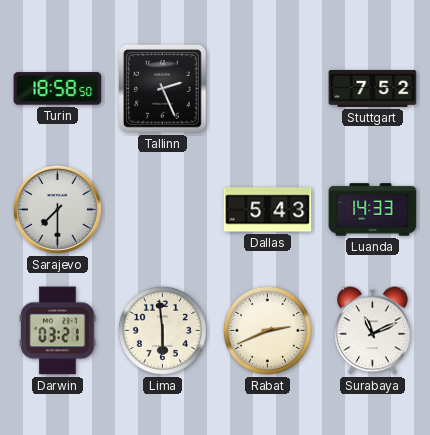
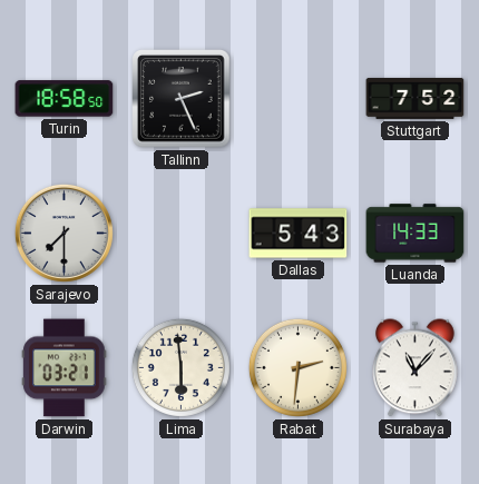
Rabat: 2:41 -> 2:31
Surabaya: 11:11 -> 11:07
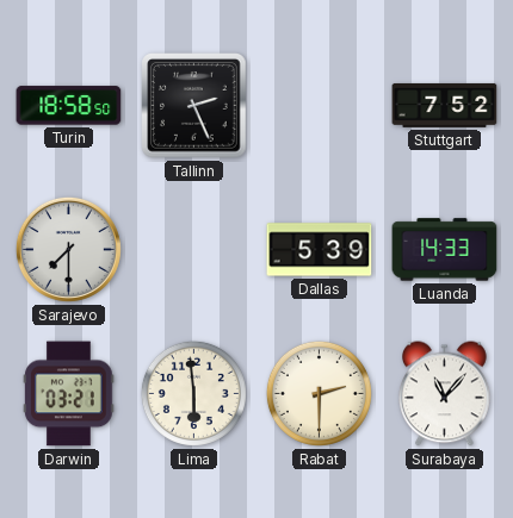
Dallas: 5:43 -> 5:39
Rabat: 2:31 -> 2:30
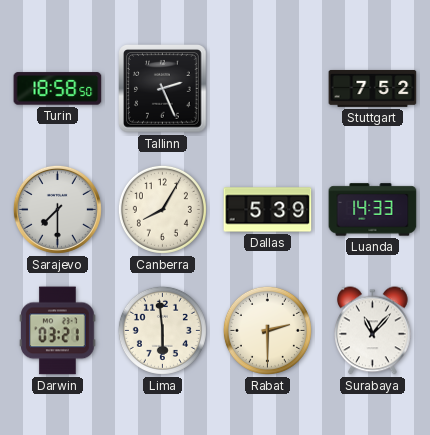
Canberra: none -> 8:05
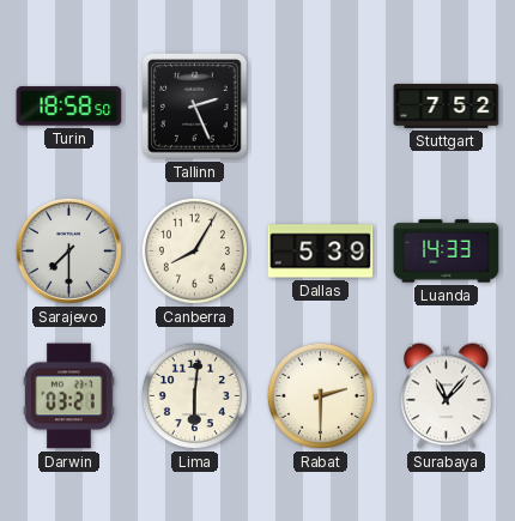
Lima: 5:59 -> 6:01
